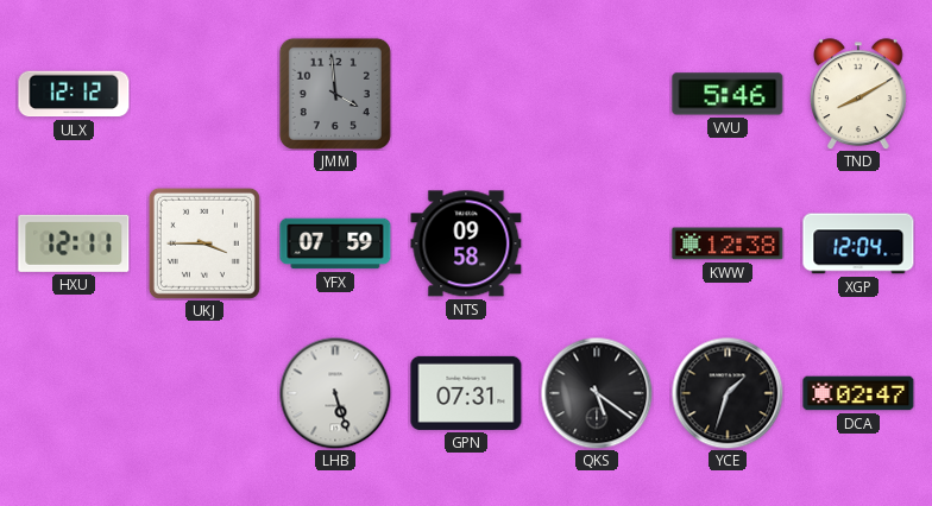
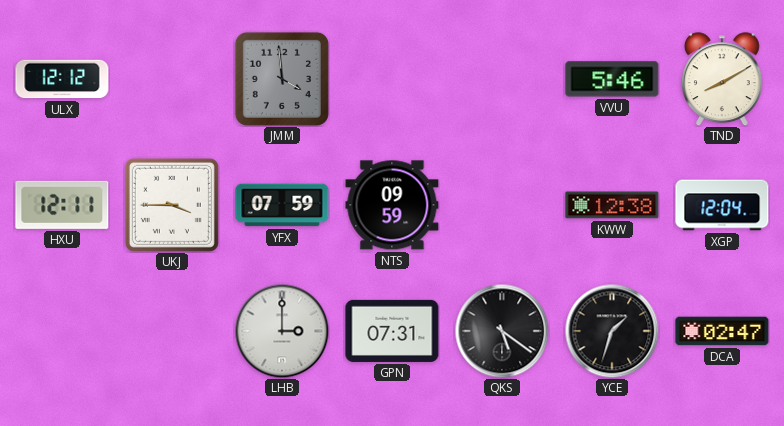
NTS: 09:58 -> 09:59
LHB: 5:27 -> 3:00
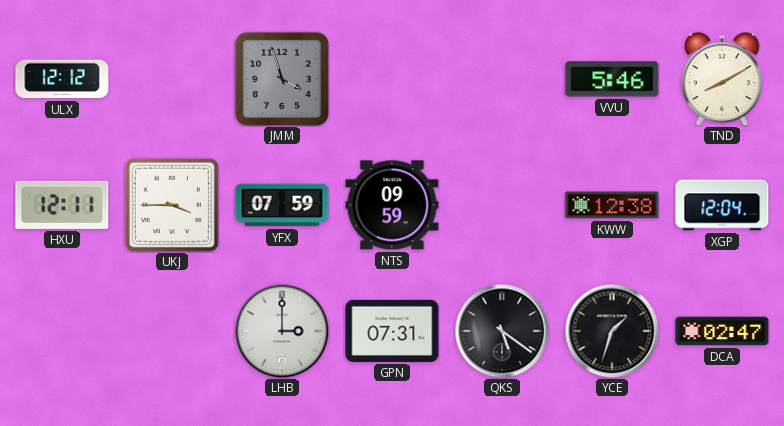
JMM: 3:59 -> 3:57
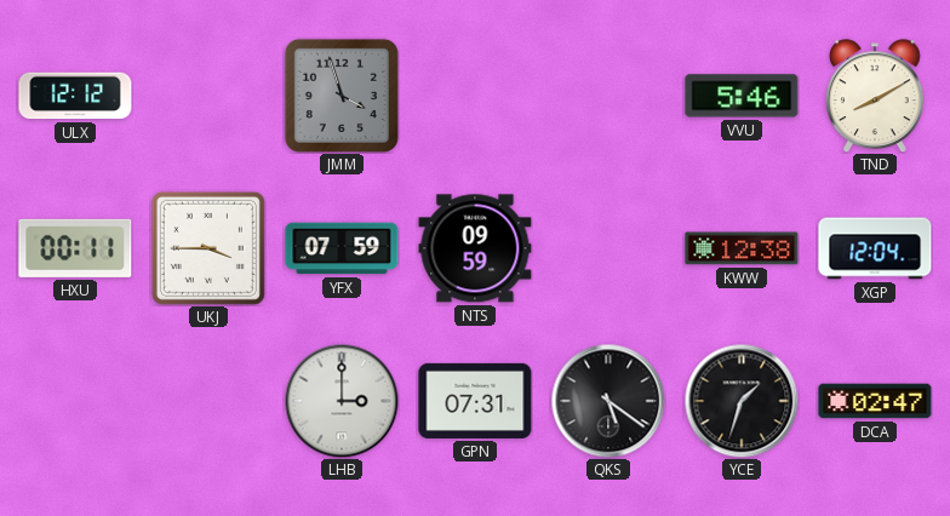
HXU: 12:11 -> 00:11
